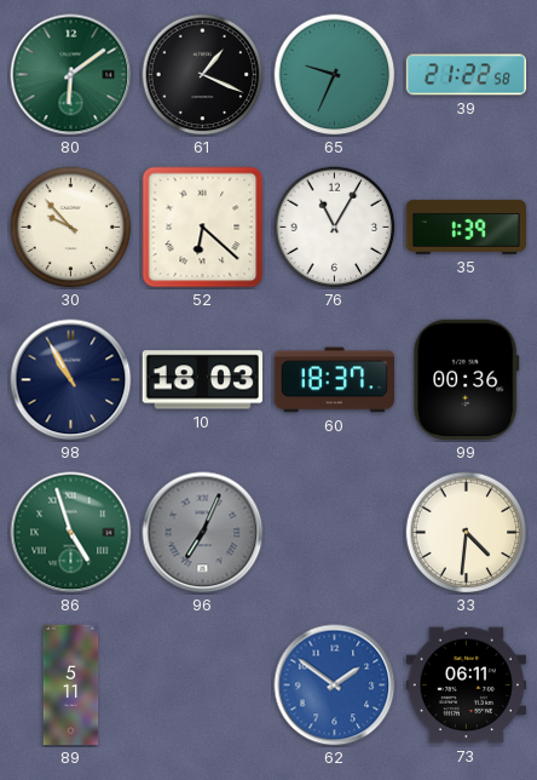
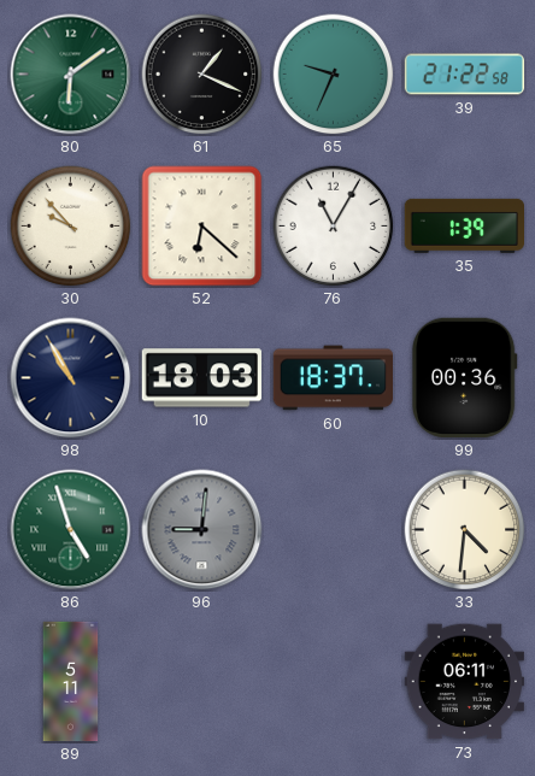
96: 7:04 -> 9:01
62: 1:51 -> none
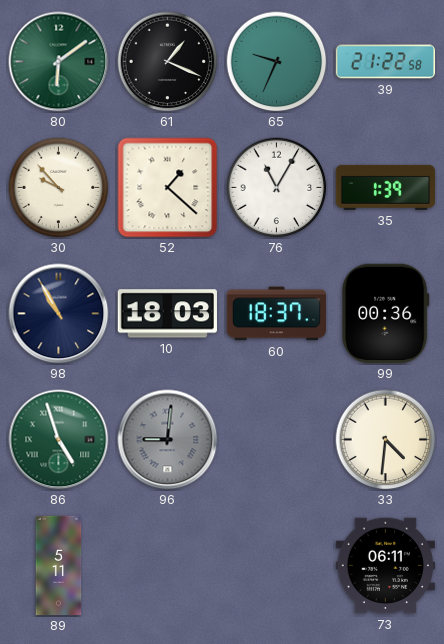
52: 6:22 -> 1:22
